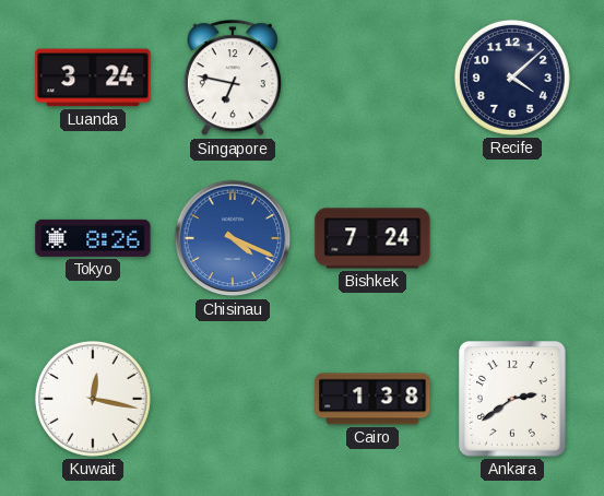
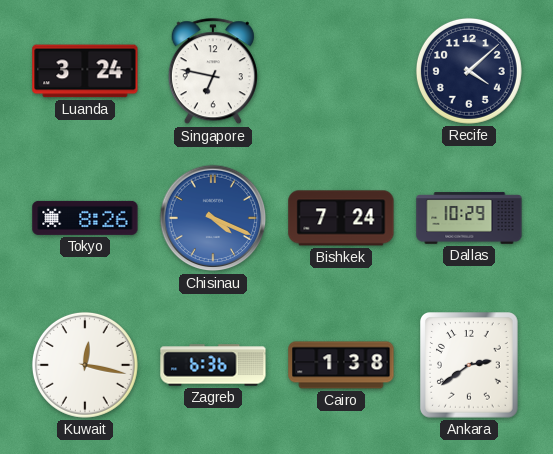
Dallas: none -> 10:29
Zagreb: none -> 6:36
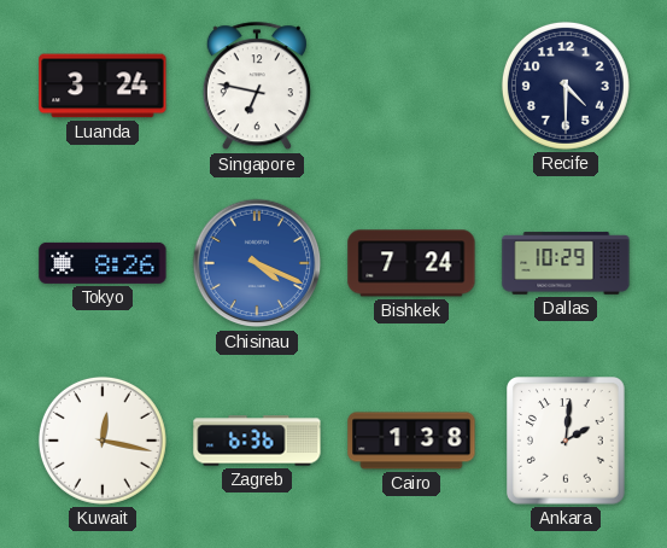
Recife: 4:08 -> 4:30
Ankara: 2:39 -> 2:01
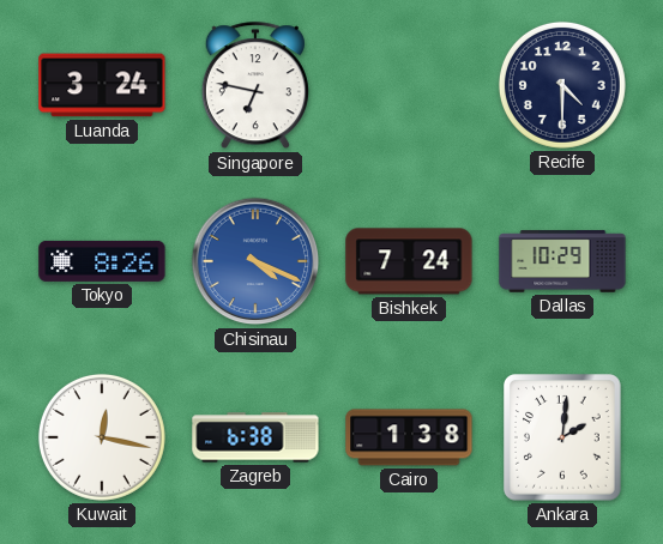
Zagreb: 6:36 -> 6:38
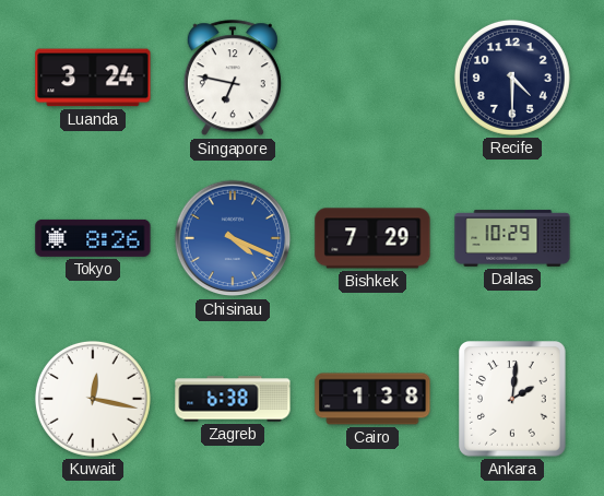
Bishkek: 7:24 -> 7:29
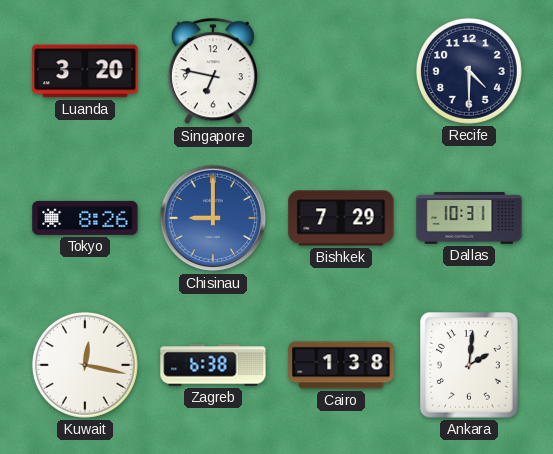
Luanda: 3:24 -> 3:20
Chisinau: 4:19 -> 9:00
Dallas: 10:29 -> 10:31
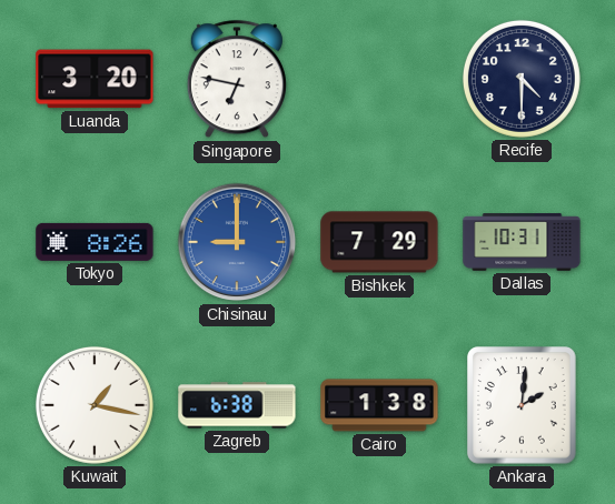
Kuwait: 12:17 -> 1:17
